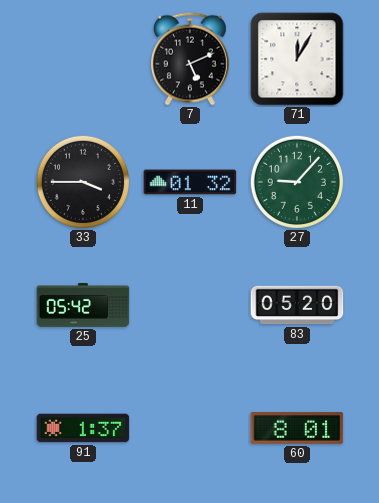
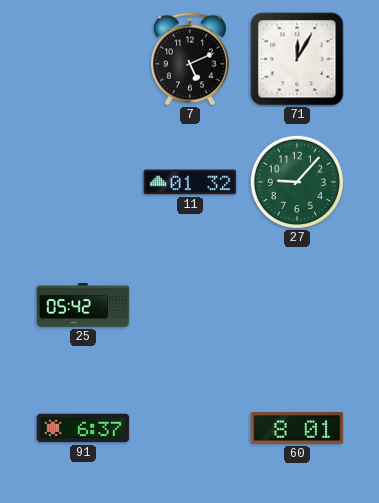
33: 3:45 -> none
83: 05:20 -> none
91: 1:37 -> 6:37
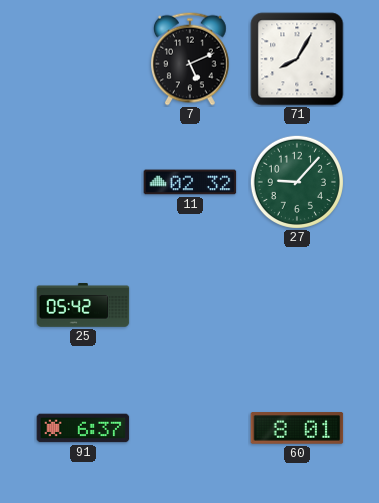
71: 12:05 -> 8:05
11: 01:32 -> 02:32
